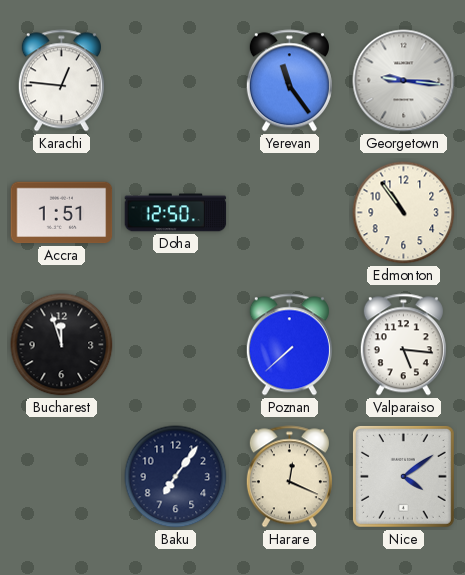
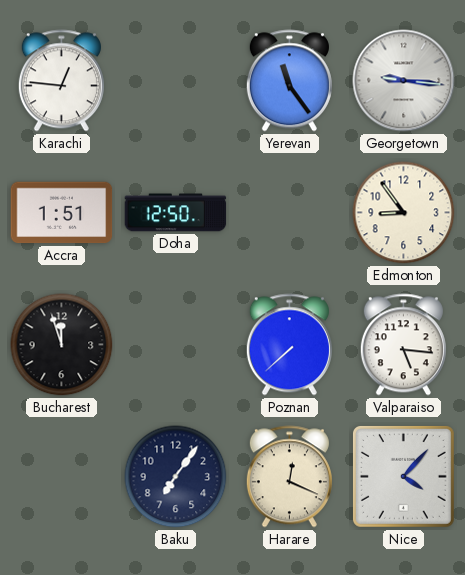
Edmonton: 10:54 -> 8:54
Nice: 4:09 -> 4:07
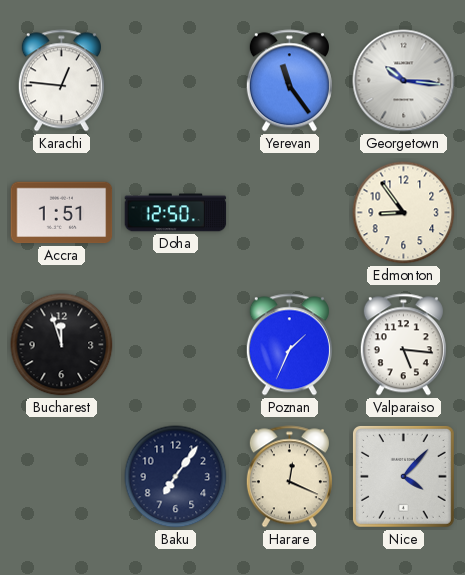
Georgetown: 9:16 -> 10:16
Poznan: 7:38 -> 1:34
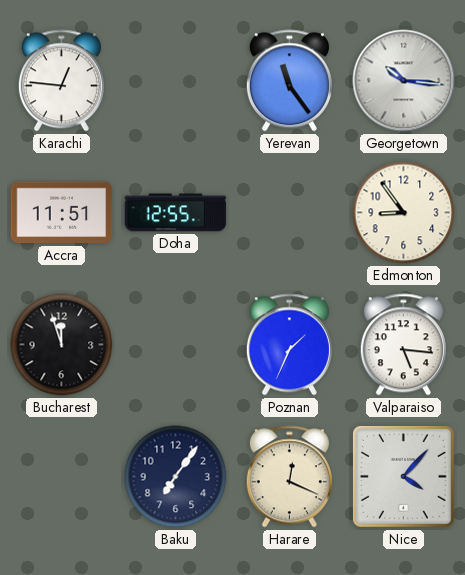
Accra: 1:51 -> 11:51
Doha: 12:50 -> 12:55
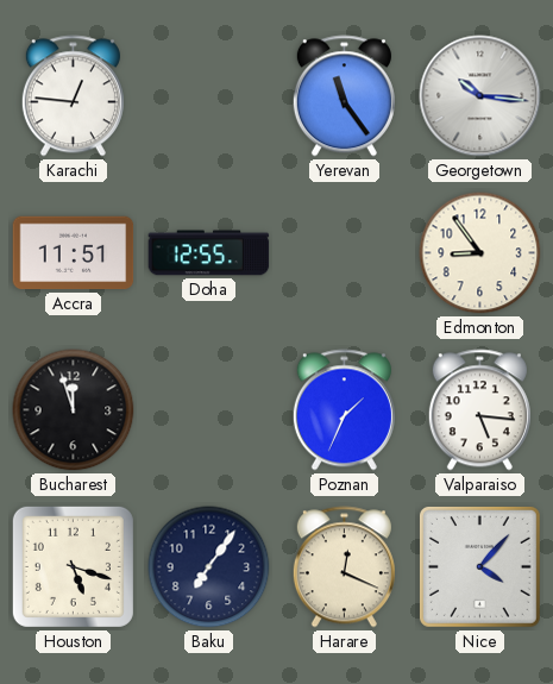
Houston: none -> 5:18
